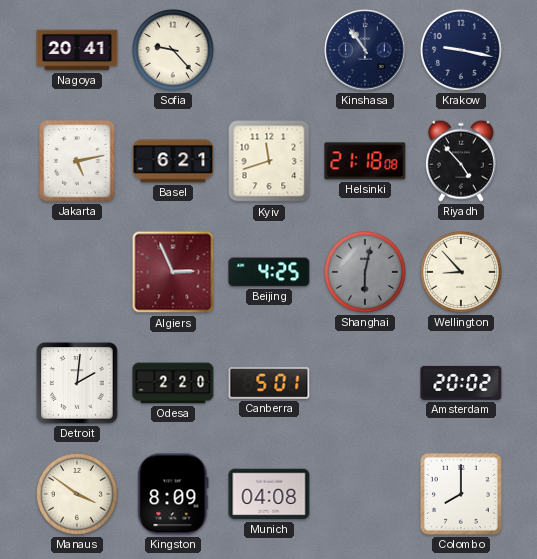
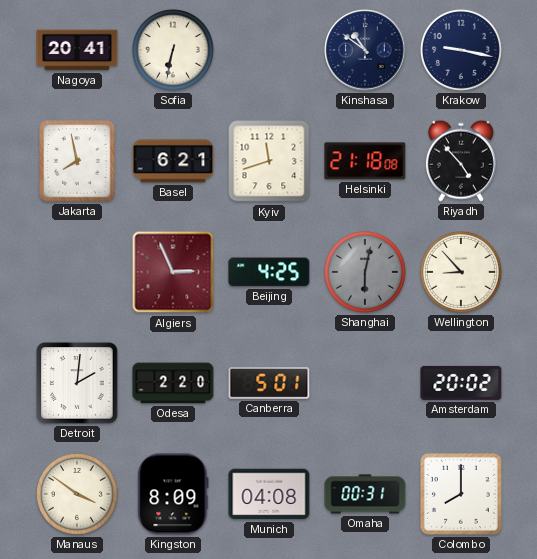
Sofia: 9:23 -> 6:32
Kinshasa: 10:54 -> 10:51
Jakarta: 5:13 -> 7:58
Omaha: none -> 00:31
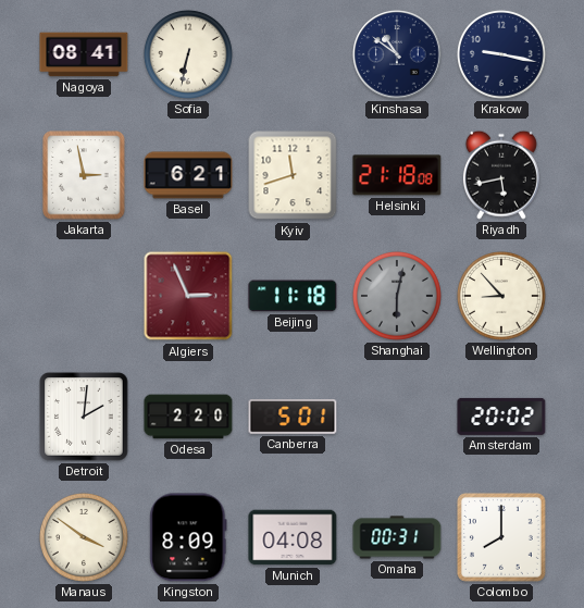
Nagoya: 20:41 -> 08:41
Jakarta: 7:58 -> 2:58
Riyadh: 4:53 -> 5:43
Beijing: 4:25 -> 11:18
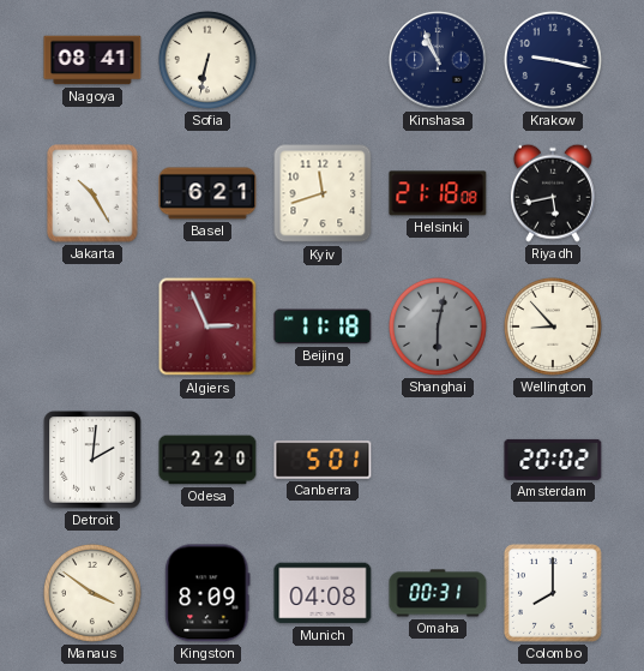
Kinshasa: 10:51 -> 10:56
Jakarta: 2:58 -> 10:25
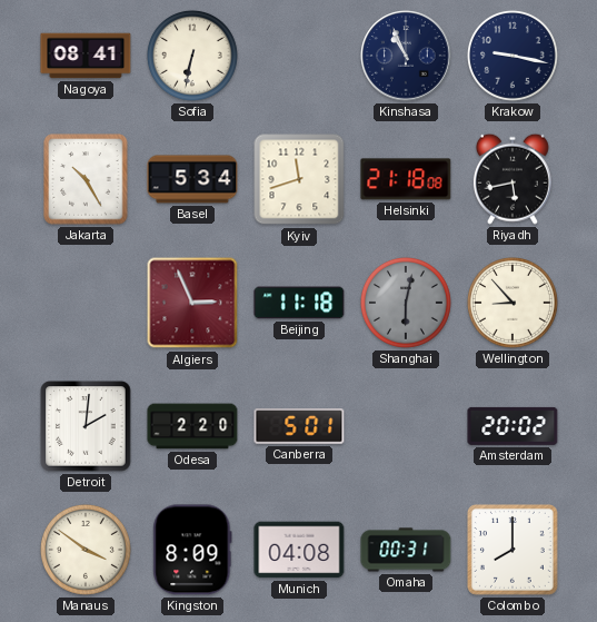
Basel: 6:21 -> 5:34
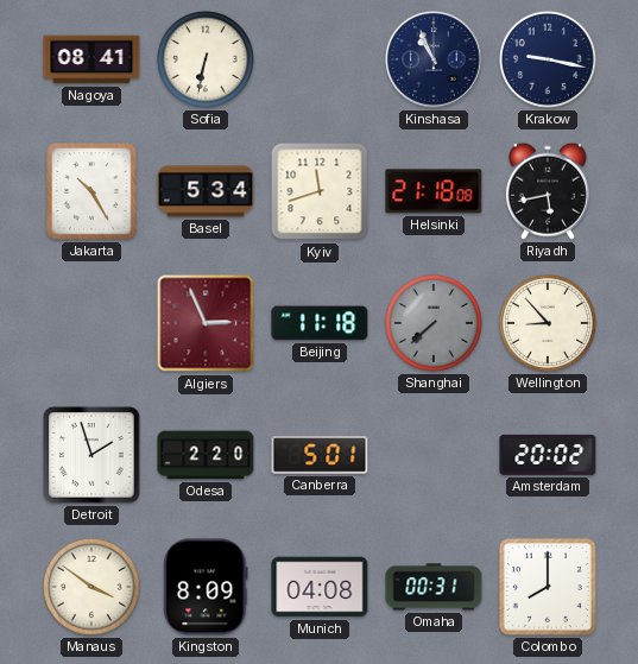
Shanghai: 6:02 -> 7:38
Detroit: 2:01 -> 1:57
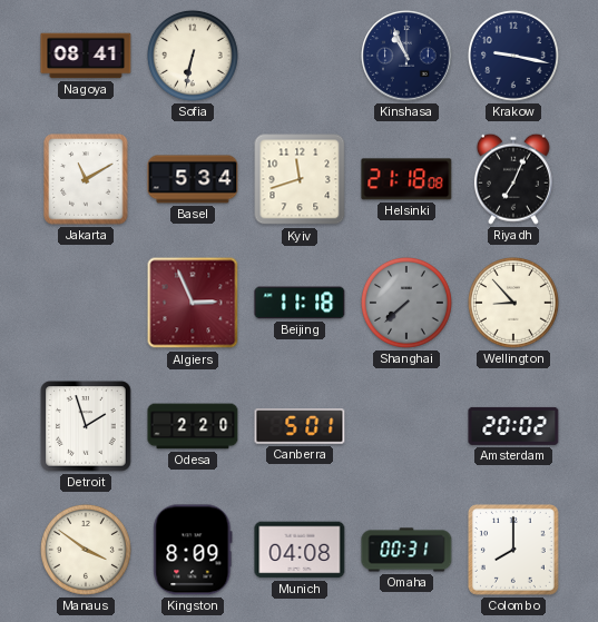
Jakarta: 10:25 -> 11:10
Riyadh: 5:43 -> 7:04
